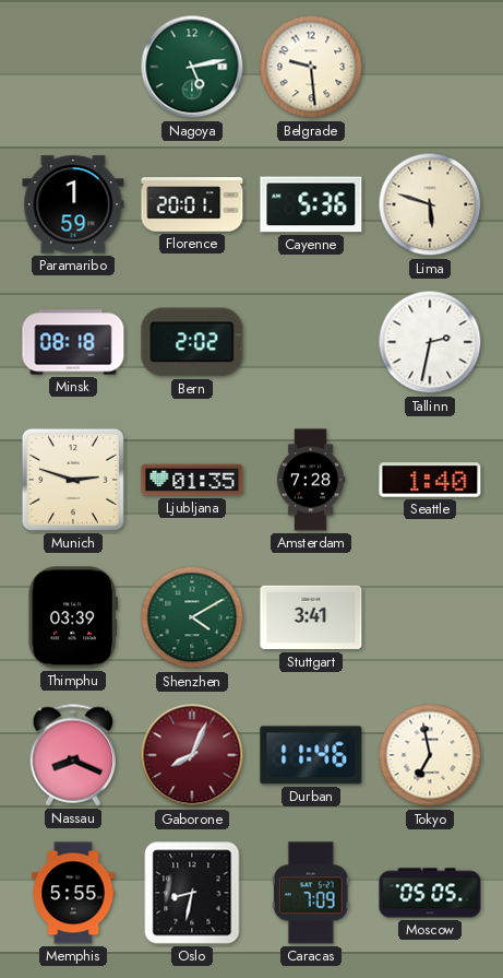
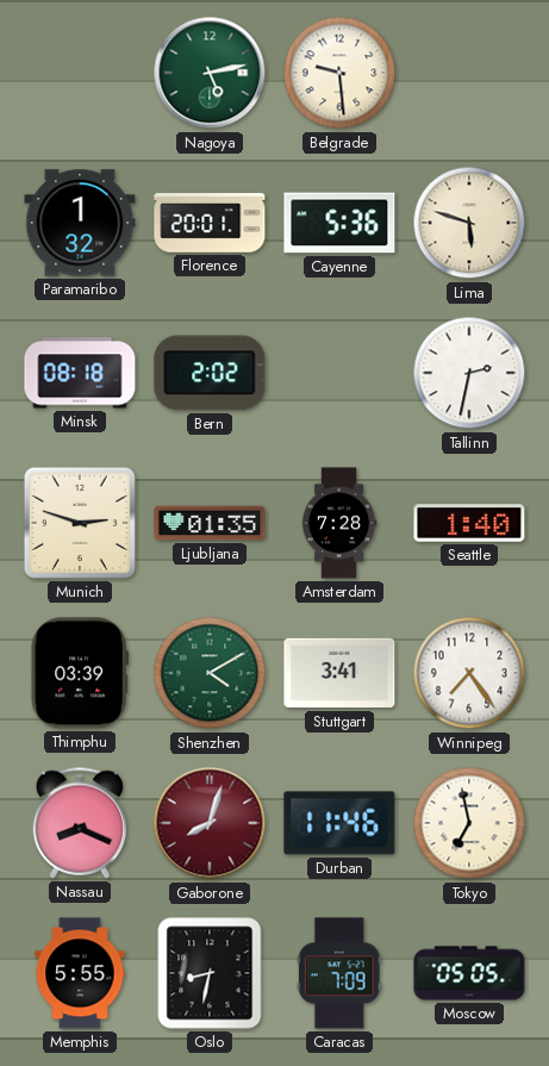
Paramaribo: 1:59 -> 1:32
Winnipeg: none -> 7:24
Gaborone: 8:04 -> 8:03
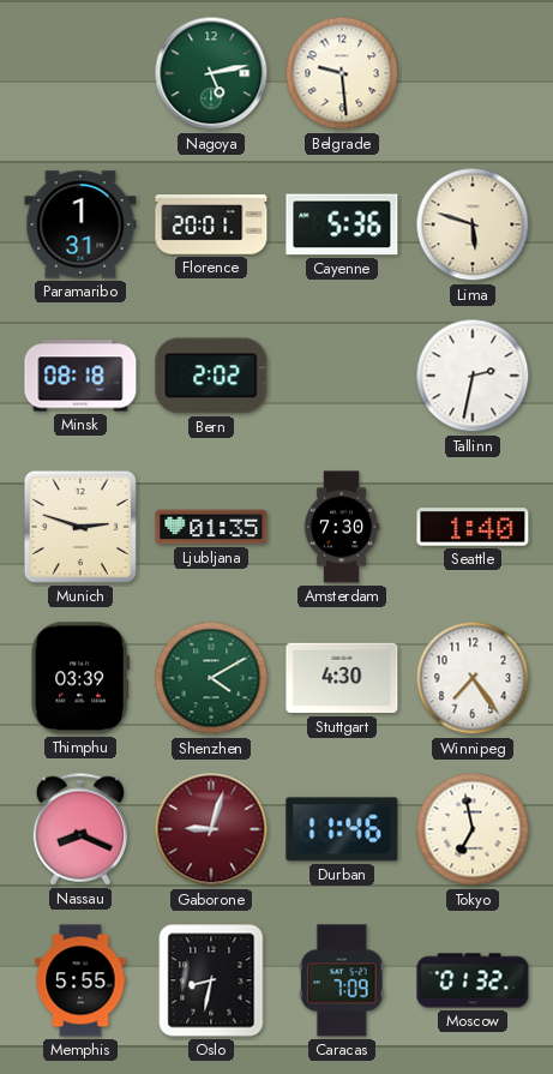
Paramaribo: 1:32 -> 1:31
Amsterdam: 7:28 -> 7:30
Stuttgart: 3:41 -> 4:30
Gaborone: 8:03 -> 9:03
Moscow: 05:05 -> 01:32
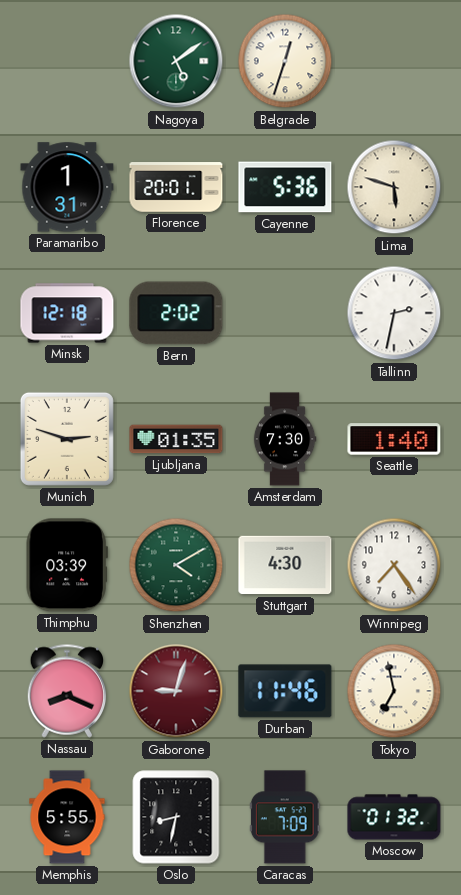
Nagoya: 5:13 -> 5:09
Belgrade: 9:29 -> 12:33
Minsk: 08:18 -> 12:18
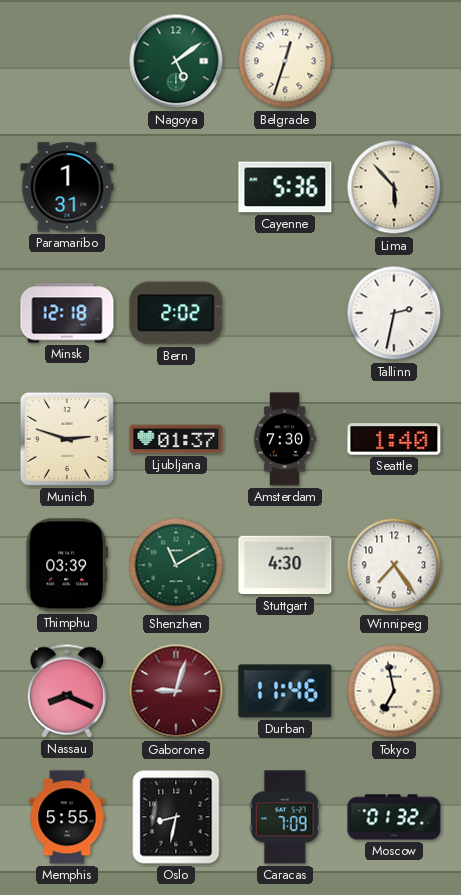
Florence: 20:01 -> none
Lima: 5:48 -> 5:53
Ljubljana: 01:35 -> 01:37
Shenzhen: 4:10 -> 11:10
